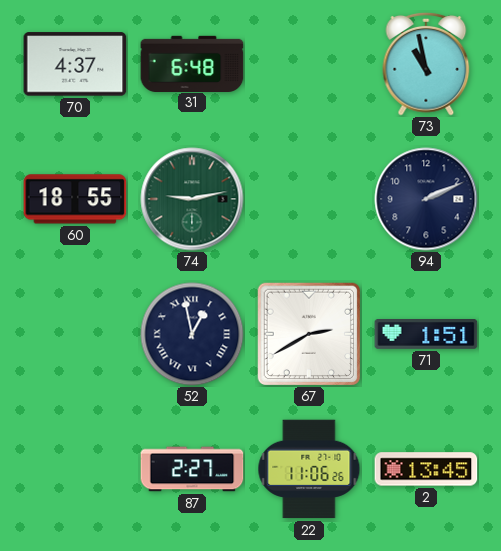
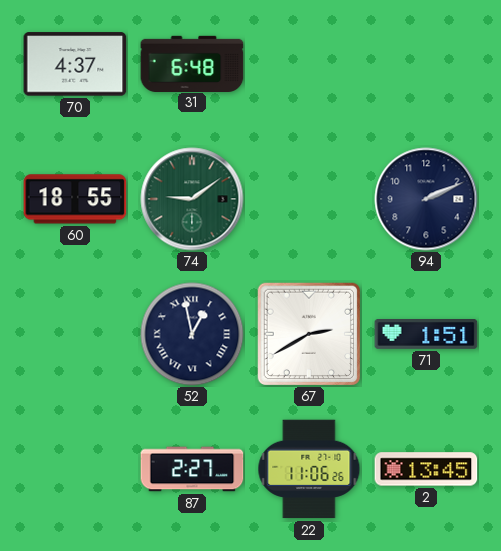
73: 10:58 -> none
74: 9:13 -> 9:09
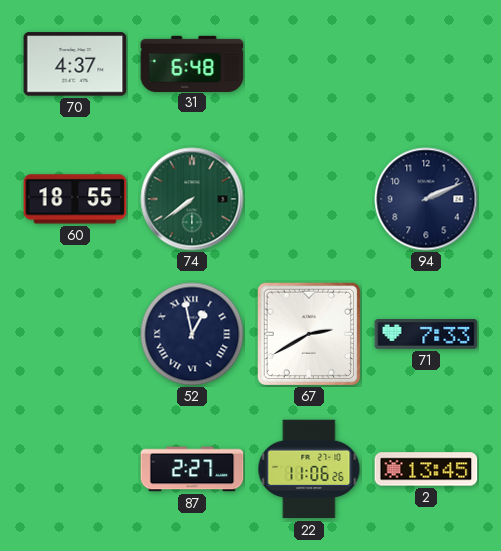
74: 9:09 -> 7:39
71: 1:51 -> 7:33
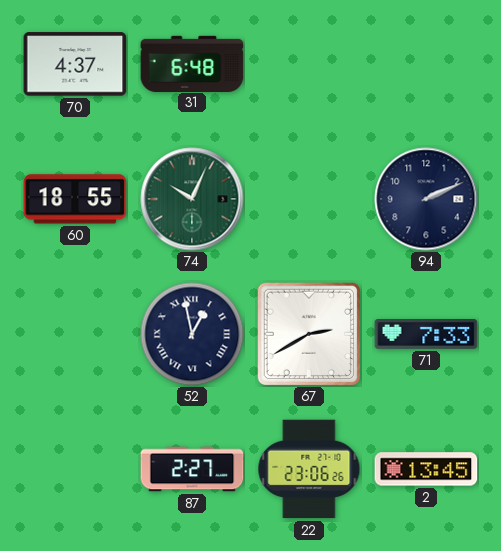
74: 7:39 -> 10:04
22: 11:06 -> 23:06
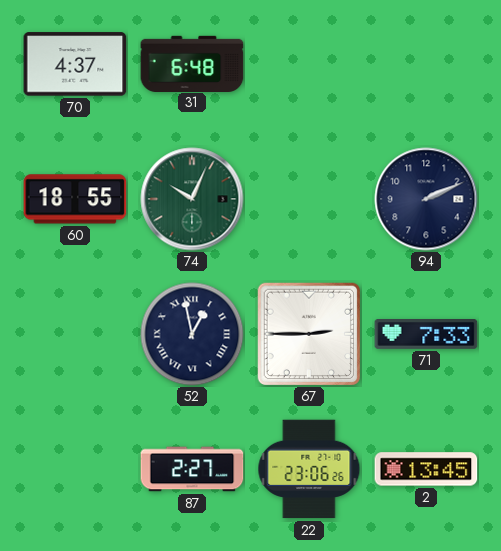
67: 2:40 -> 2:45
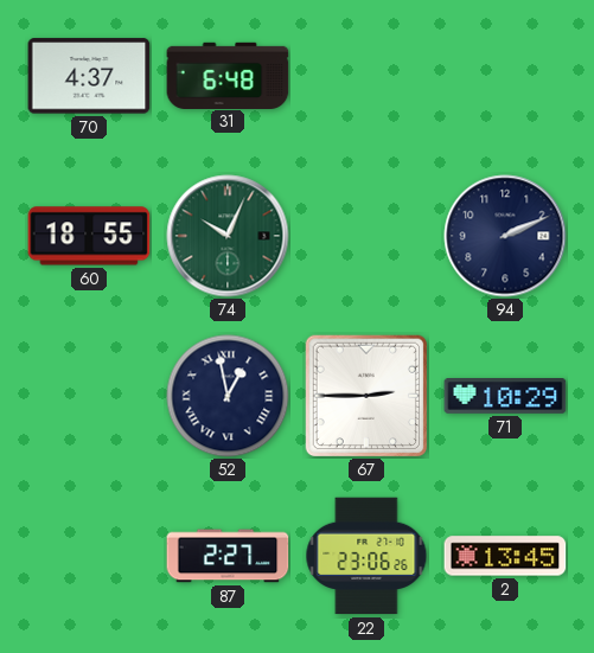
71: 7:33 -> 10:29
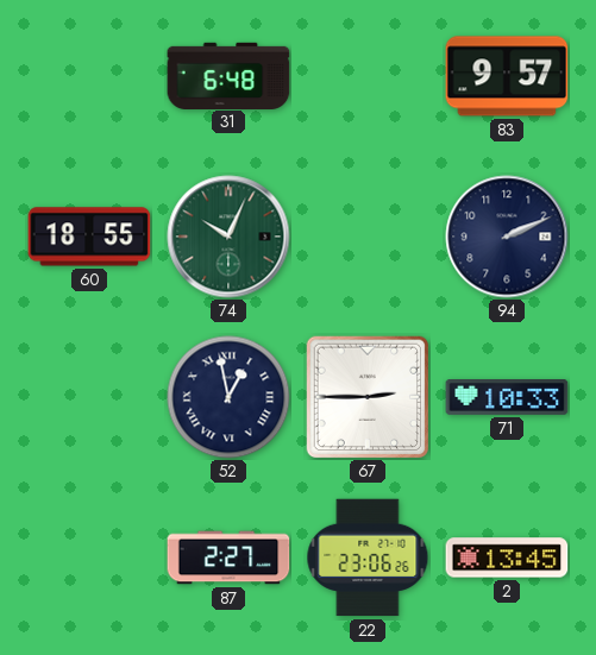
70: 4:37 -> none
83: none -> 9:57
71: 10:29 -> 10:33
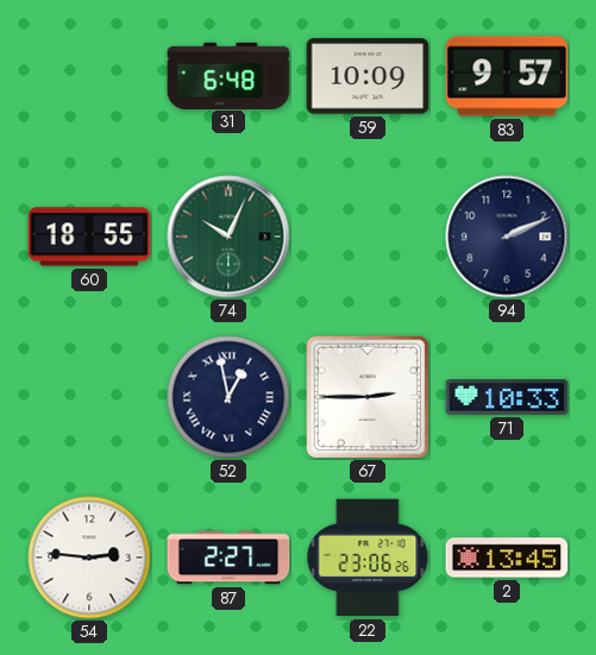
59: none -> 10:09
54: none -> 2:46
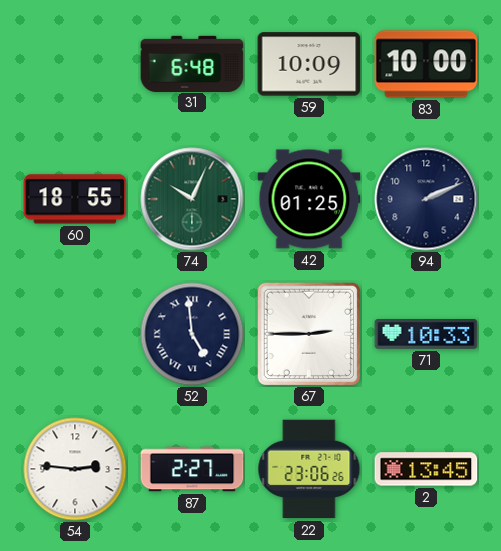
83: 9:57 -> 10:00
42: none -> 01:25
52: 12:58 -> 4:59
